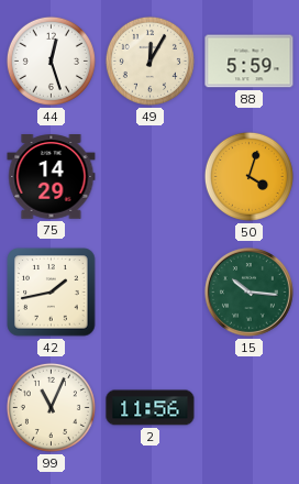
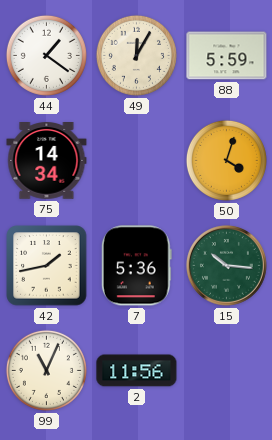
44: 12:27 -> 1:21
75: 14:29 -> 14:34
7: none -> 5:36
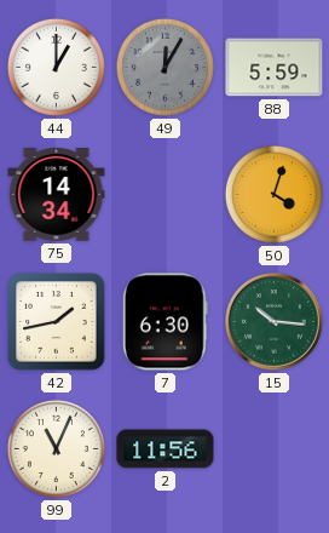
44: 1:21 -> 1:00
49 dial: cream -> grey
7: 5:36 -> 6:30
